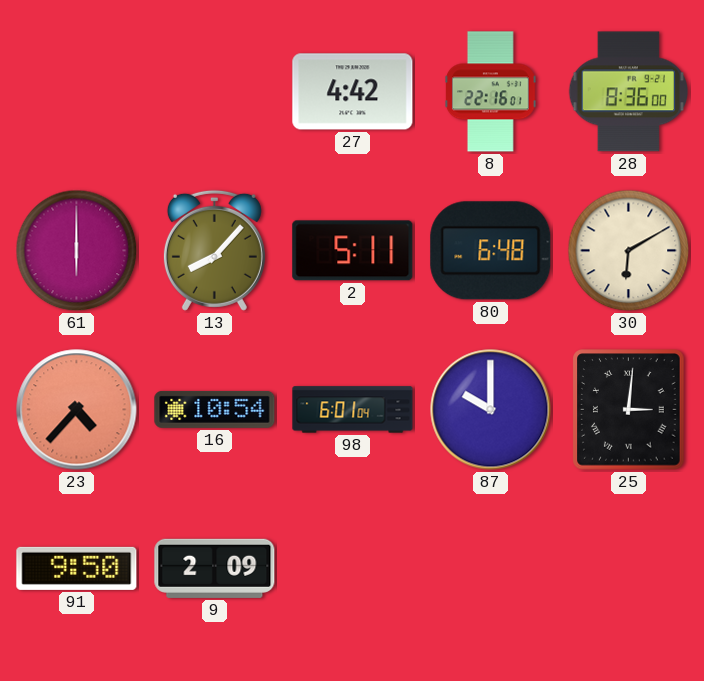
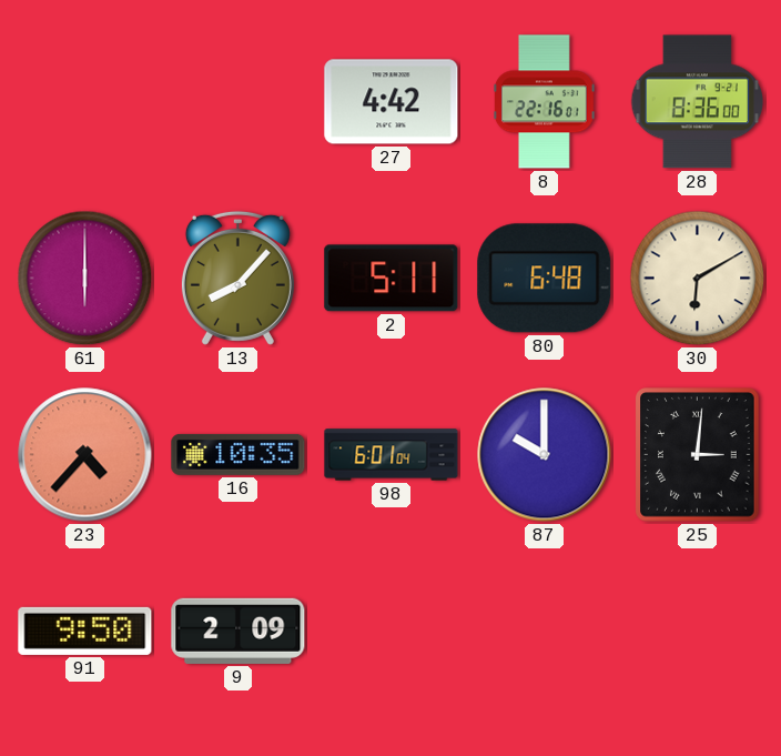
16: 10:54 -> 10:35
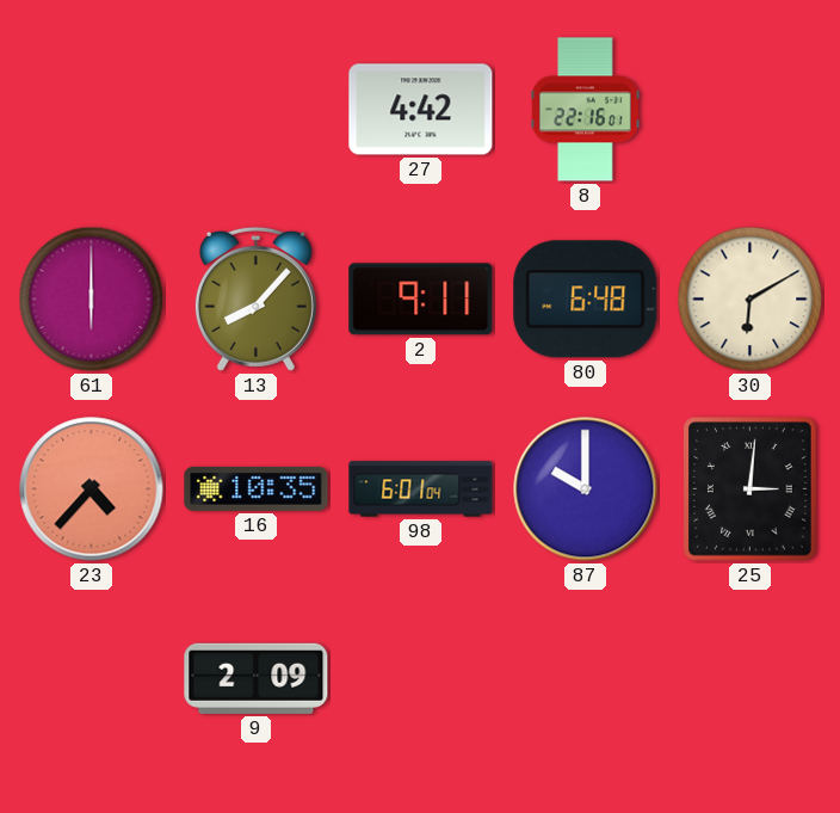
28: 8:36 -> none
2: 5:11 -> 9:11
91: 9:50 -> none
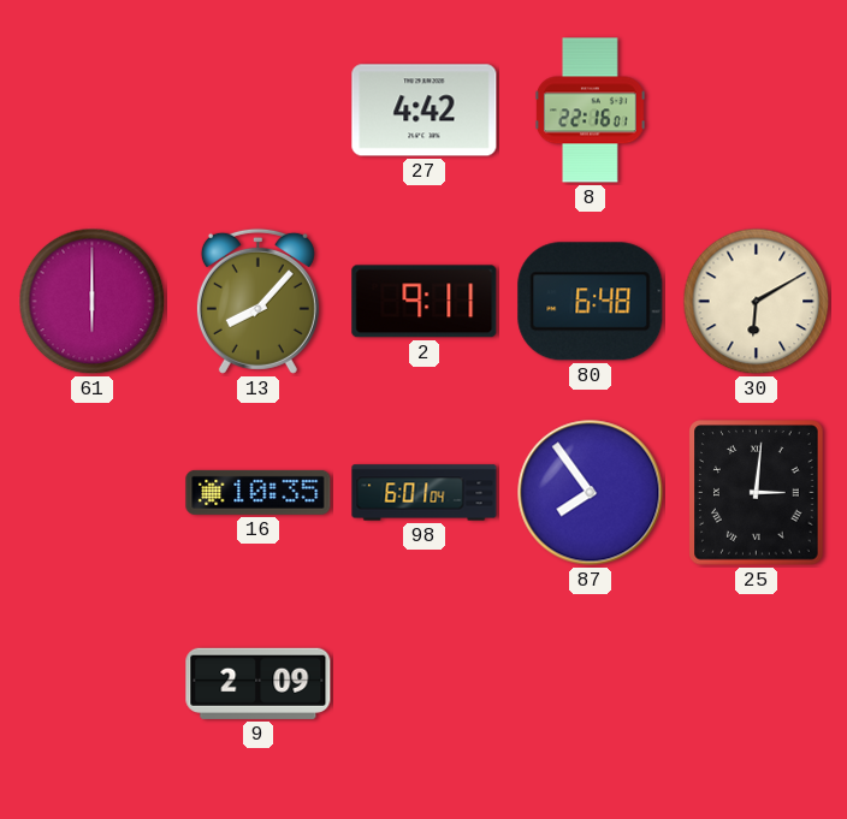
23: 4:37 -> none
87: 10:00 -> 7:54
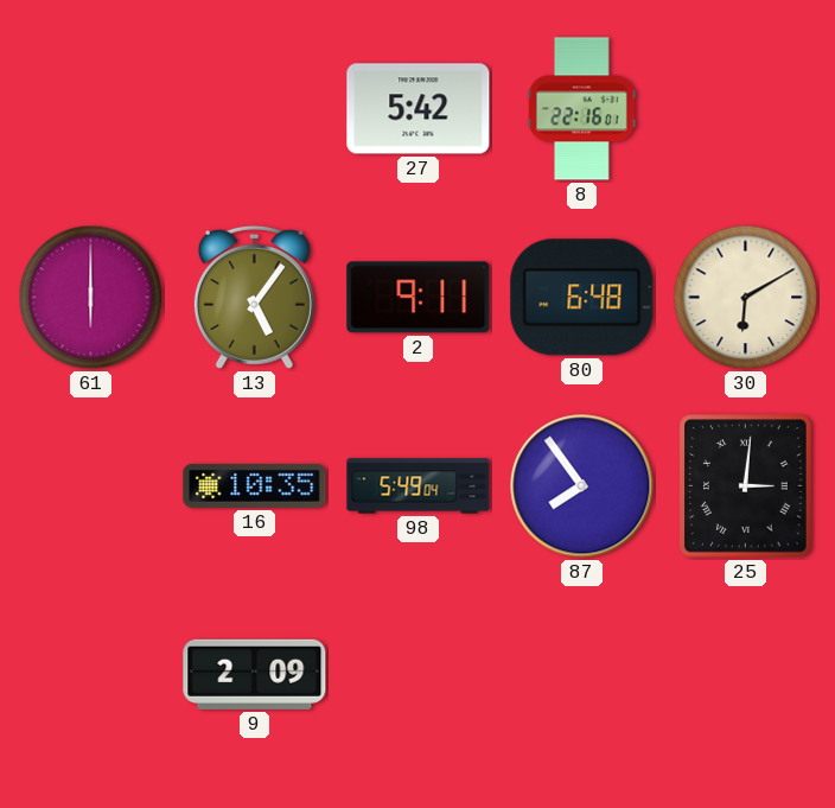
27: 4:42 -> 5:42
13: 8:07 -> 5:06
98: 6:01 -> 5:49
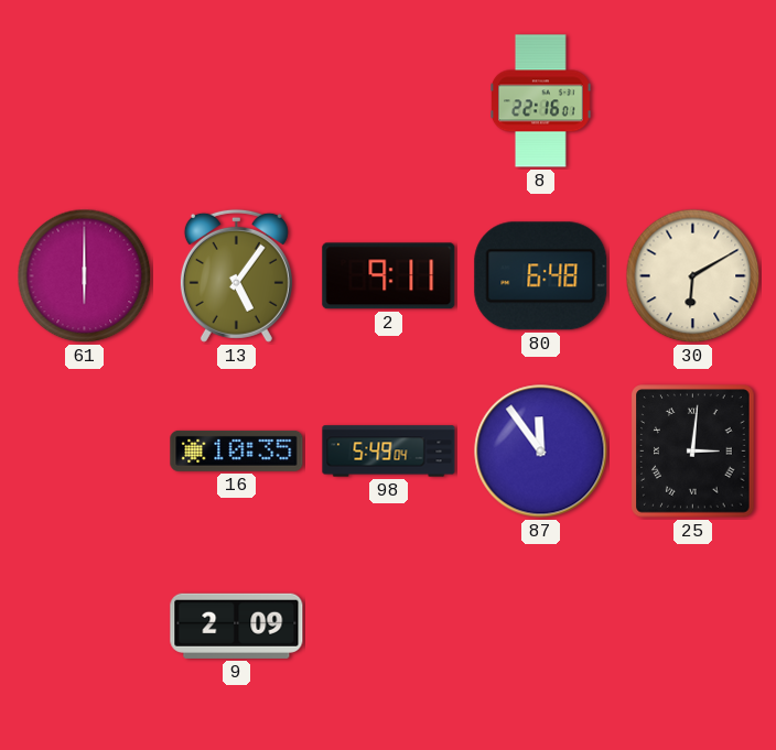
27: 5:42 -> none
87: 7:54 -> 11:54
